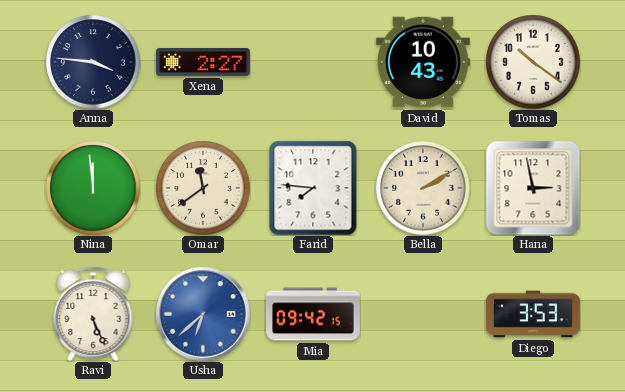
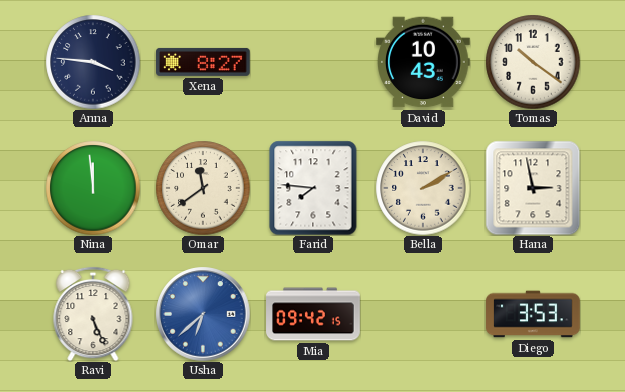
Xena: 2:27 -> 8:27
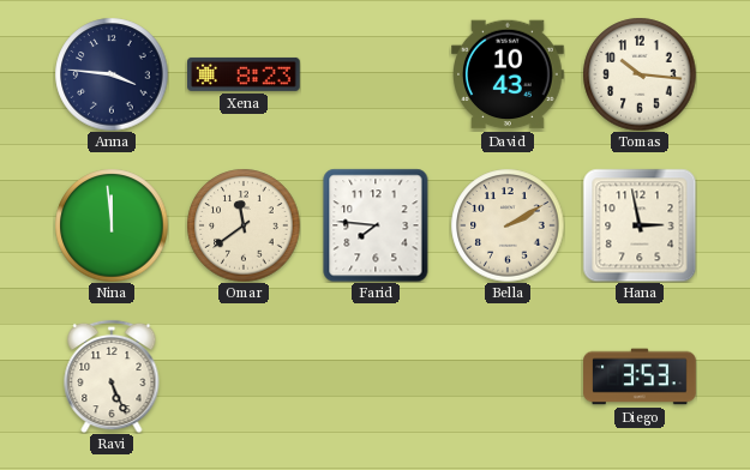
Xena: 8:27 -> 8:23
Tomas: 10:21 -> 10:16
Usha: 6:38 -> none
Mia: 09:42 -> none
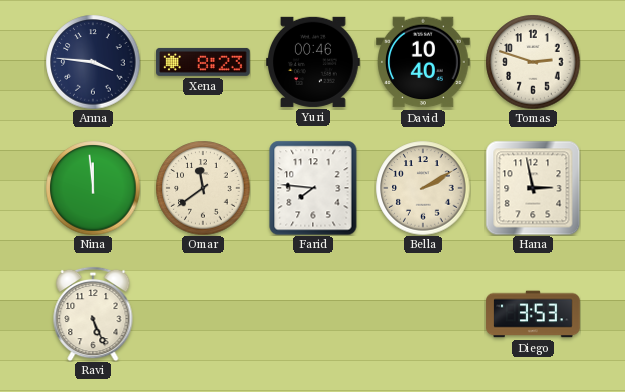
Yuri: none -> 00:46
David: 10:43 -> 10:40
Tomas: 10:16 -> 2:48
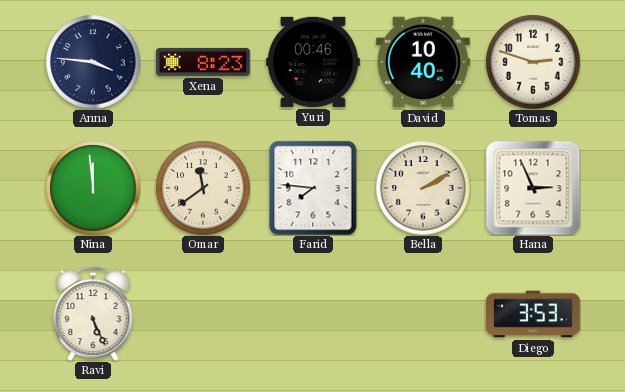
Hana: 2:58 -> 2:56
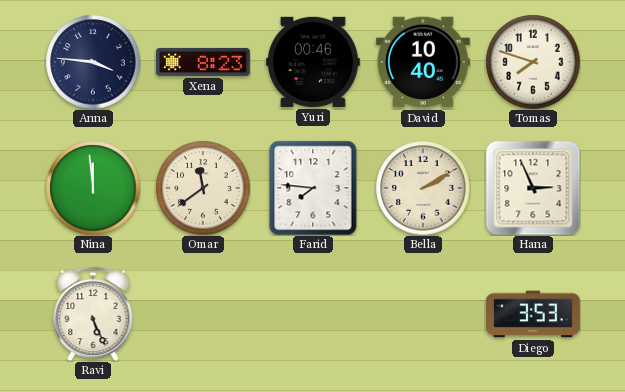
Tomas: 2:48 -> 7:48
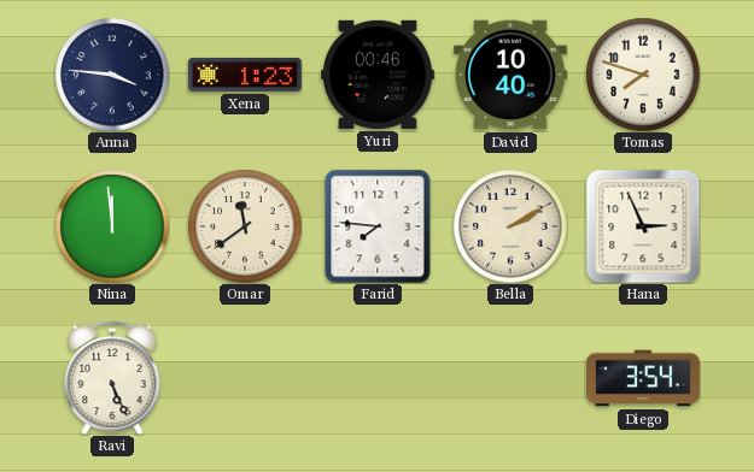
Xena: 8:23 -> 1:23
Diego: 3:53 -> 3:54
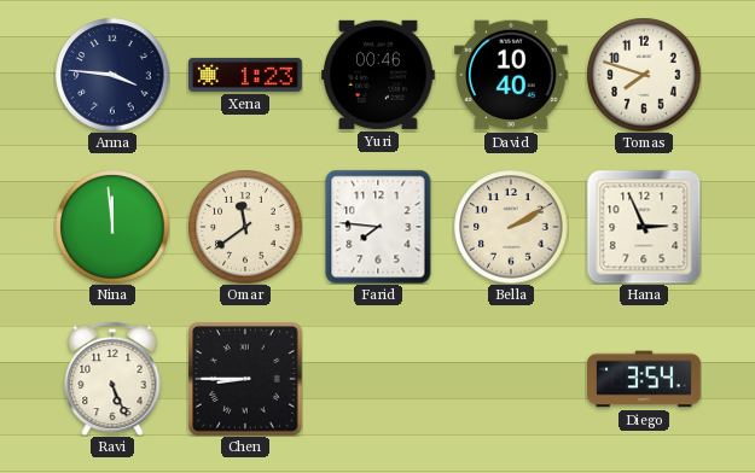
Chen: none -> 8:45
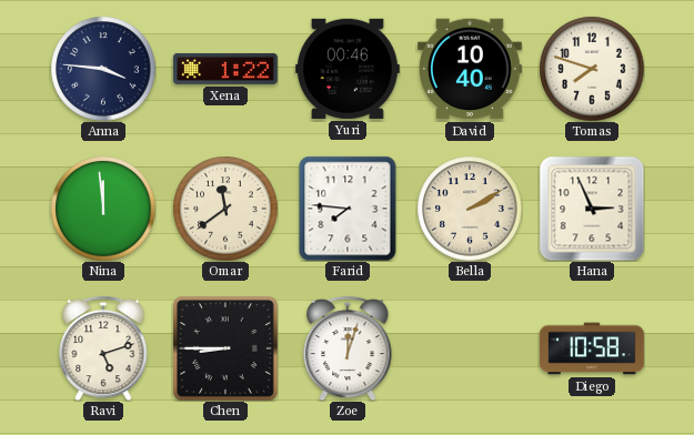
Xena: 1:23 -> 1:22
Ravi: 5:26 -> 5:12
Zoe: none -> 12:03
Diego: 3:54 -> 10:58
